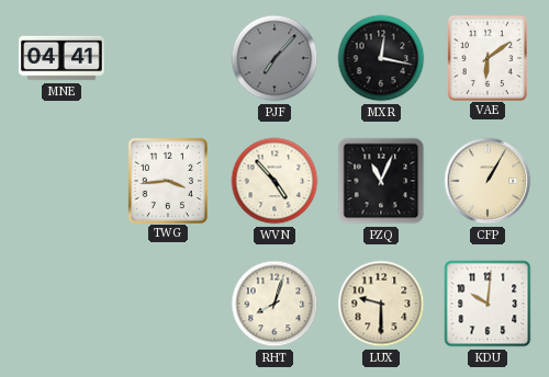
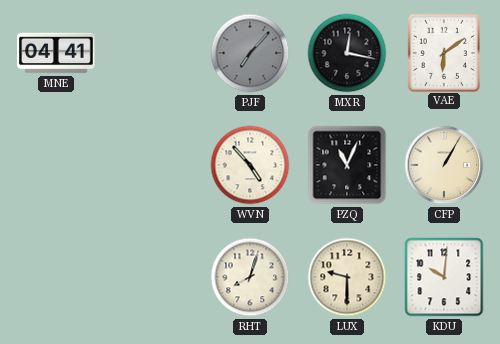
TWG: 3:44 -> none
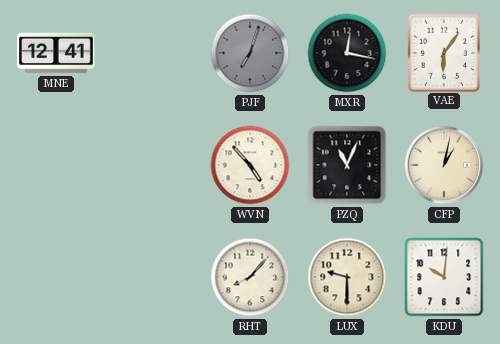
MNE: 04:41 -> 12:41
PJF: 7:07 -> 7:03
VAE: 6:09 -> 6:06
CFP: 1:05 -> 1:02
RHT: 8:03 -> 8:07
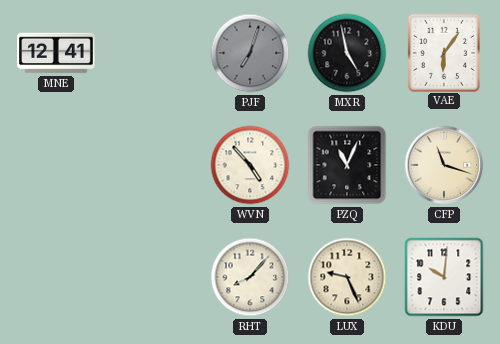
MXR: 12:17 -> 4:58
CFP: 1:02 -> 11:18
LUX: 9:30 -> 9:26
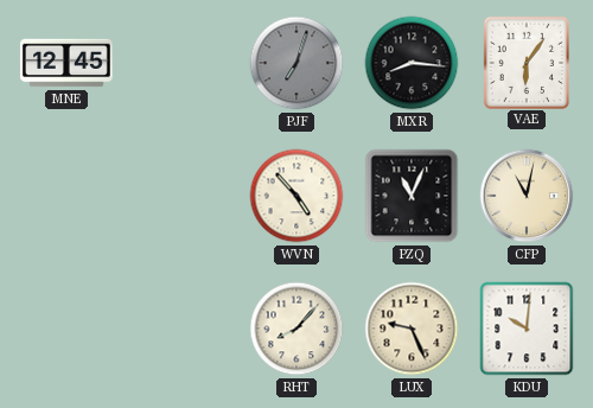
MNE: 12:41 -> 12:45
MXR: 4:58 -> 8:16
CFP: 11:18 -> 11:02
